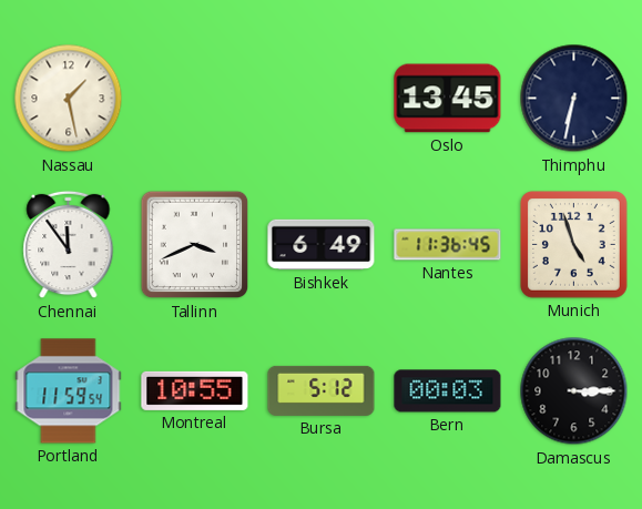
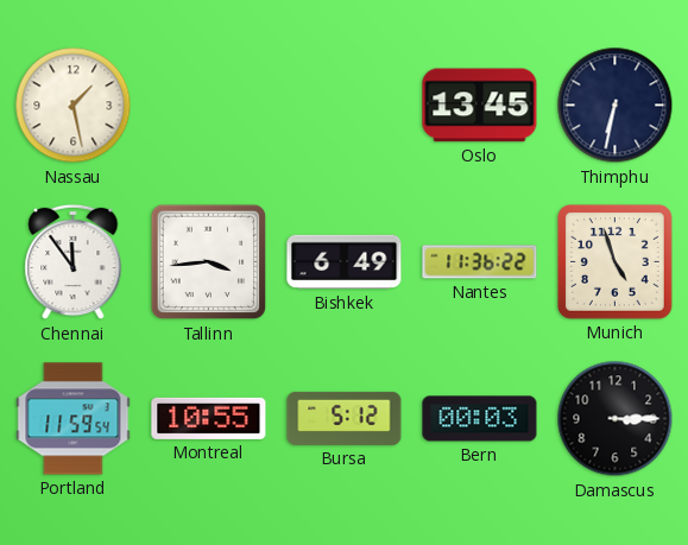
Tallinn: 3:41 -> 3:44
Nantes: 11:36:45 -> 11:36:22
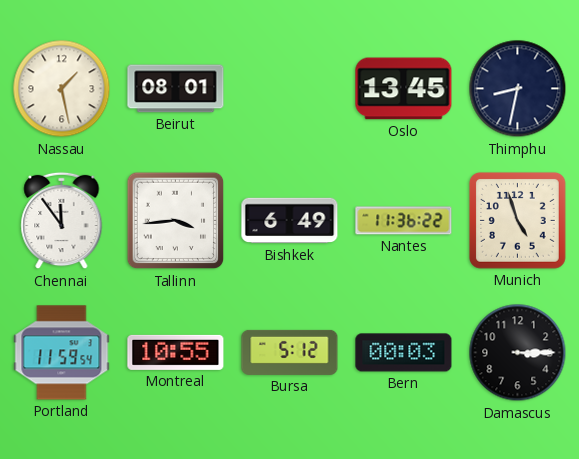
Beirut: none -> 08:01
Thimphu: 6:32 -> 8:32
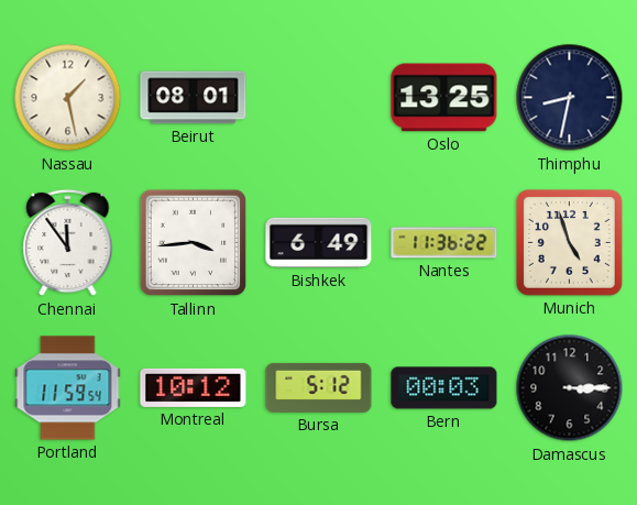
Oslo: 13:45 -> 13:25
Montreal: 10:55 -> 10:12
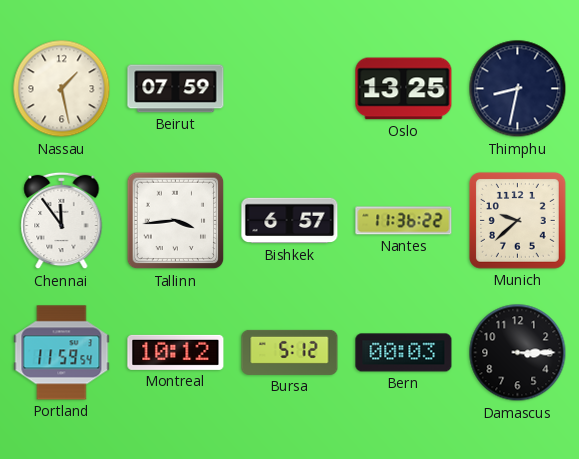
Beirut: 08:01 -> 07:59
Bishkek: 6:49 -> 6:57
Munich: 4:57 -> 9:38
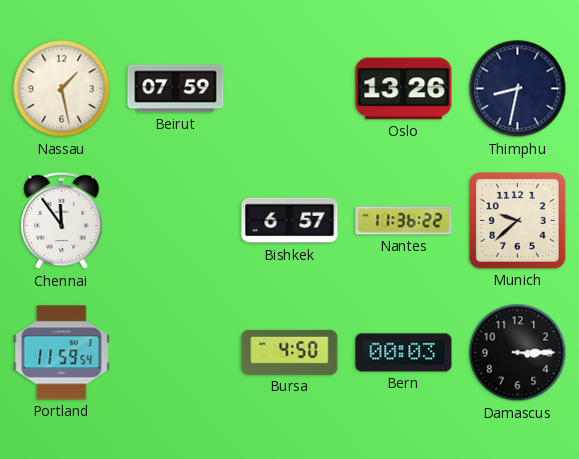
Oslo: 13:25 -> 13:26
Tallinn: 3:44 -> none
Montreal: 10:12 -> none
Bursa: 5:12 -> 4:50
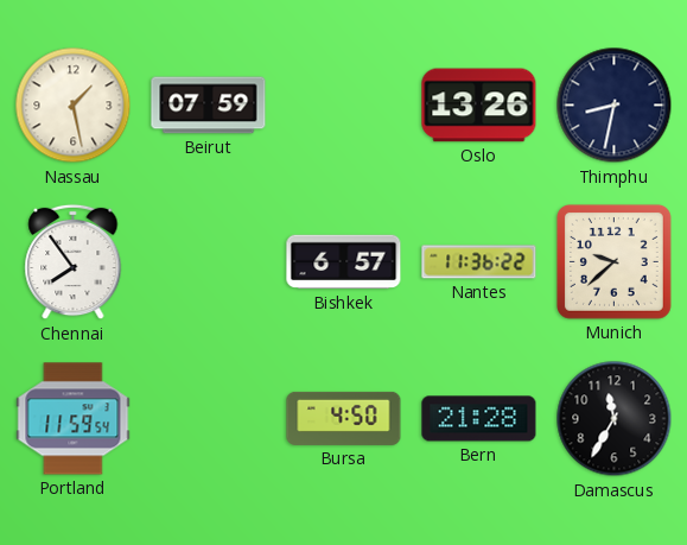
Chennai: 11:54 -> 7:54
Bern: 00:03 -> 21:28
Damascus: 3:15 -> 11:35
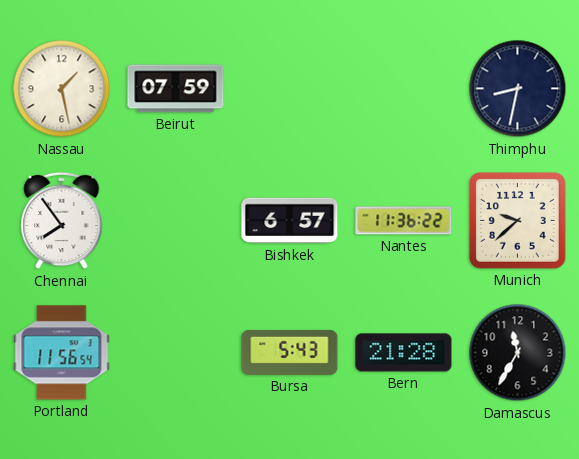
Oslo: 13:26 -> none
Portland: 11:59 -> 11:56
Bursa: 4:50 -> 5:43
